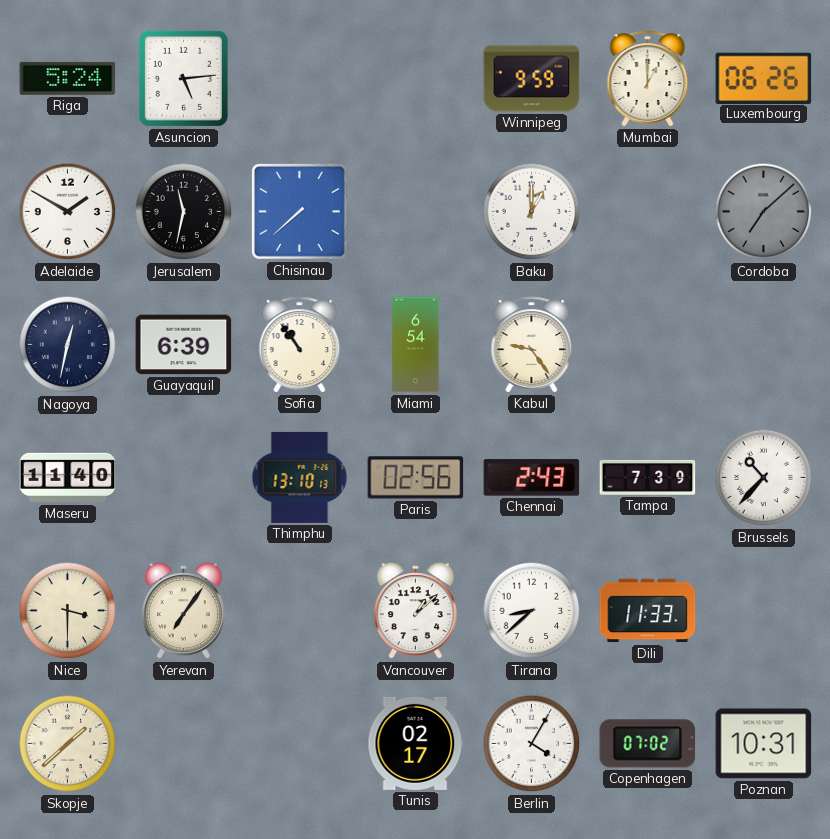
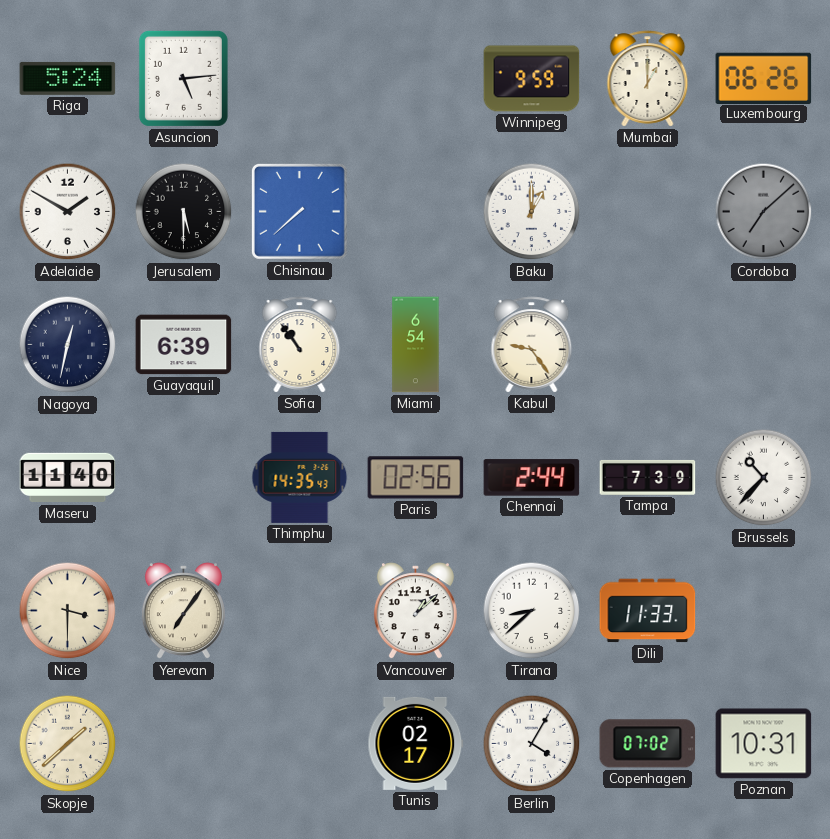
Jerusalem: 11:32 -> 5:30
Thimphu: 13:10 -> 14:35
Chennai: 2:43 -> 2:44
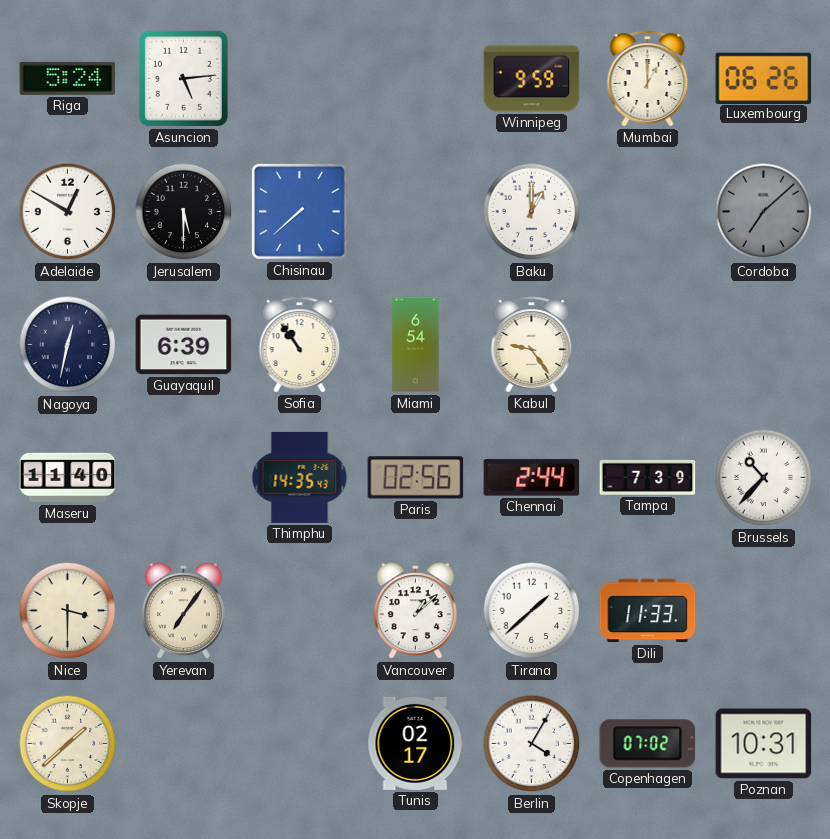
Adelaide: 1:50 -> 12:50
Tirana: 8:38 -> 1:38
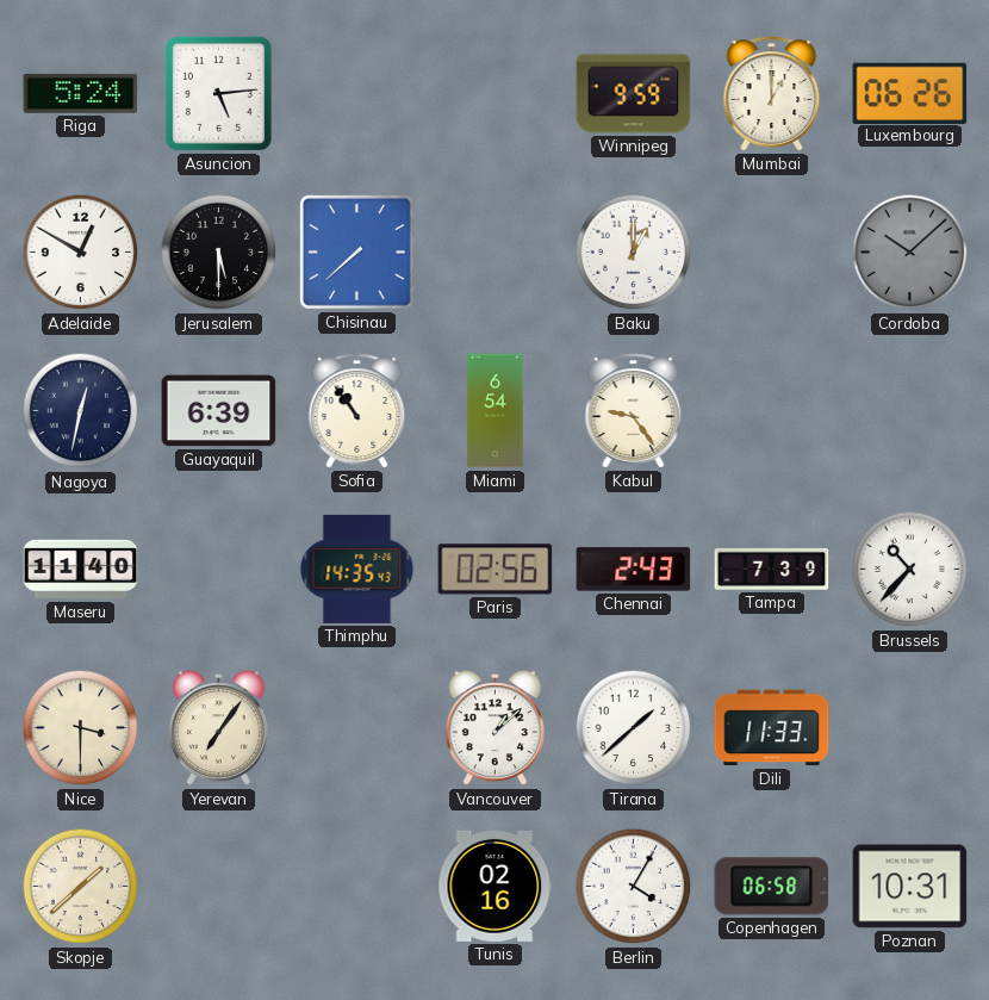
Cordoba: 7:08 -> 10:08
Chennai: 2:44 -> 2:43
Tunis: 02:17 -> 02:16
Copenhagen: 07:02 -> 06:58
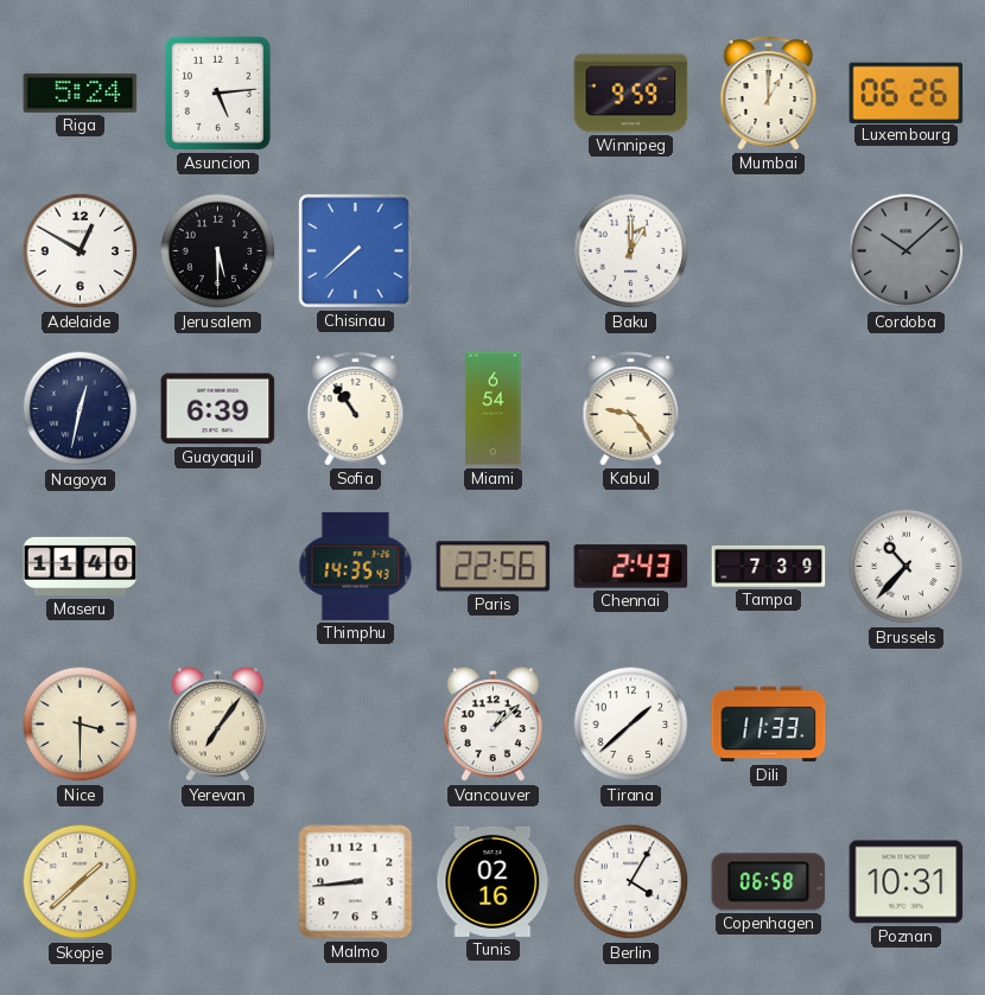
Paris: 02:56 -> 22:56
Malmo: none -> 8:44
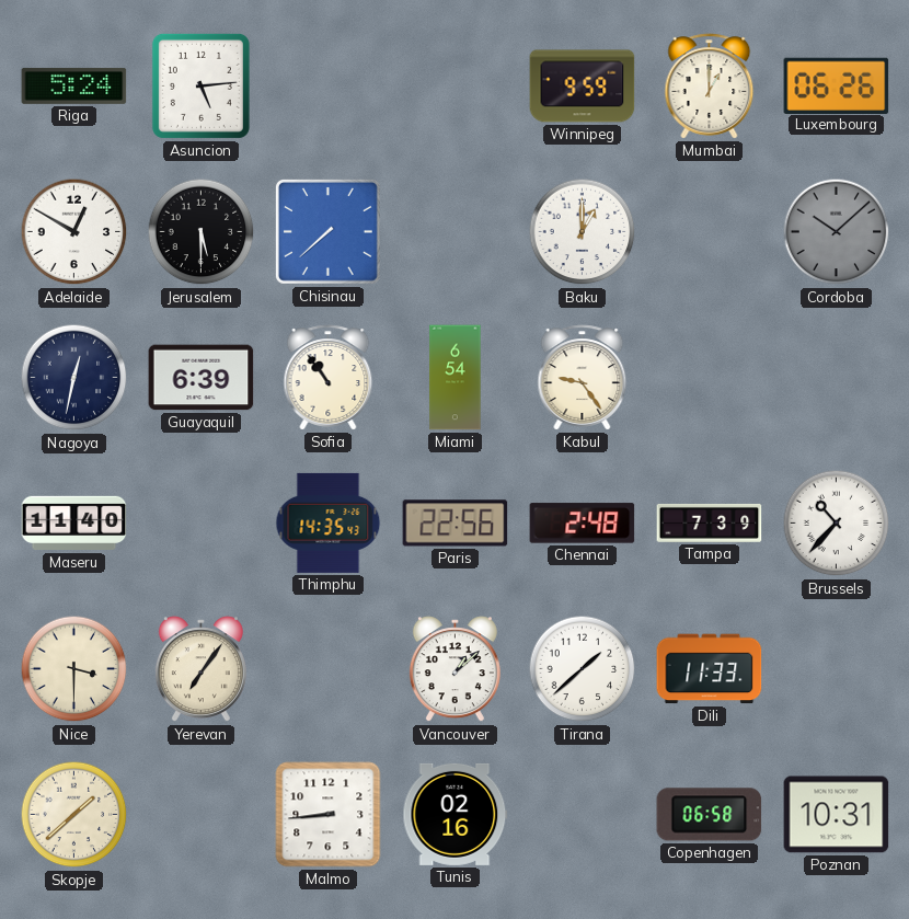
Chennai: 2:43 -> 2:48
Berlin: 4:05 -> none
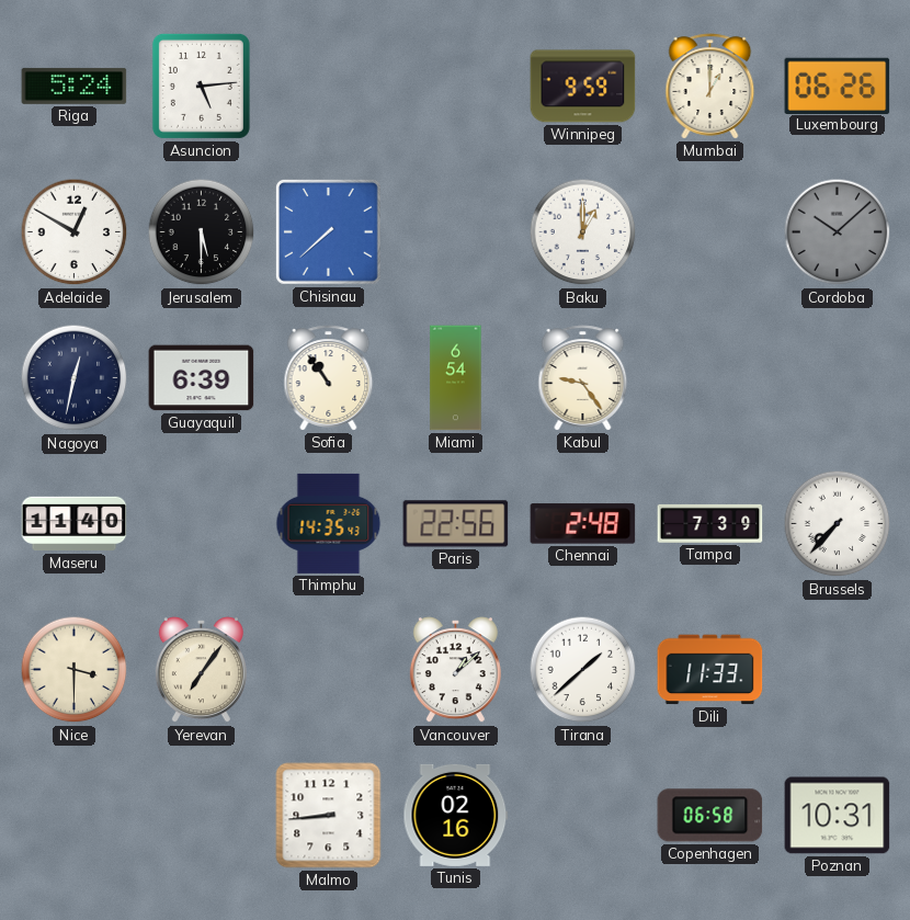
Brussels: 10:37 -> 7:37
Skopje: 1:38 -> none
